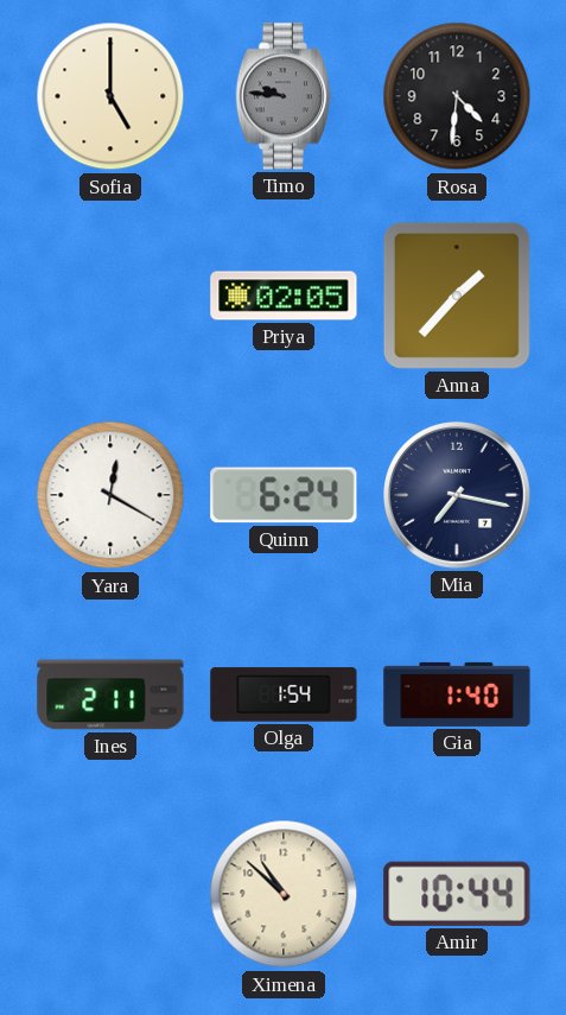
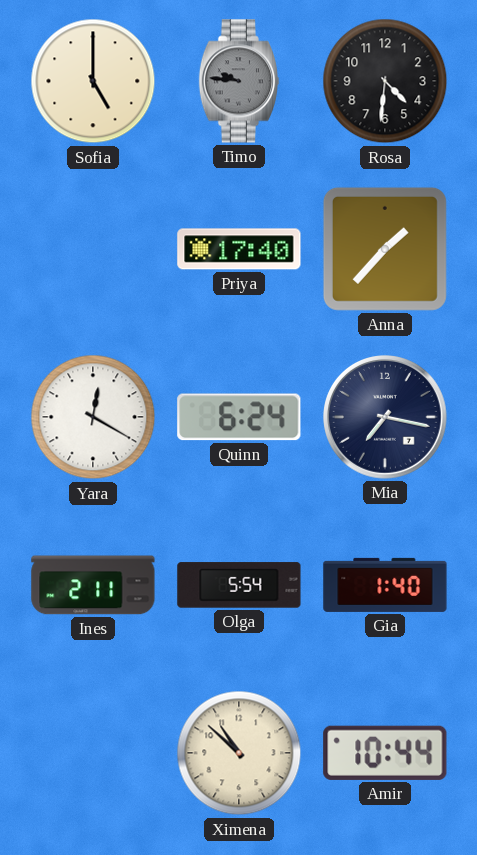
Priya: 02:05 -> 17:40
Olga: 1:54 -> 5:54
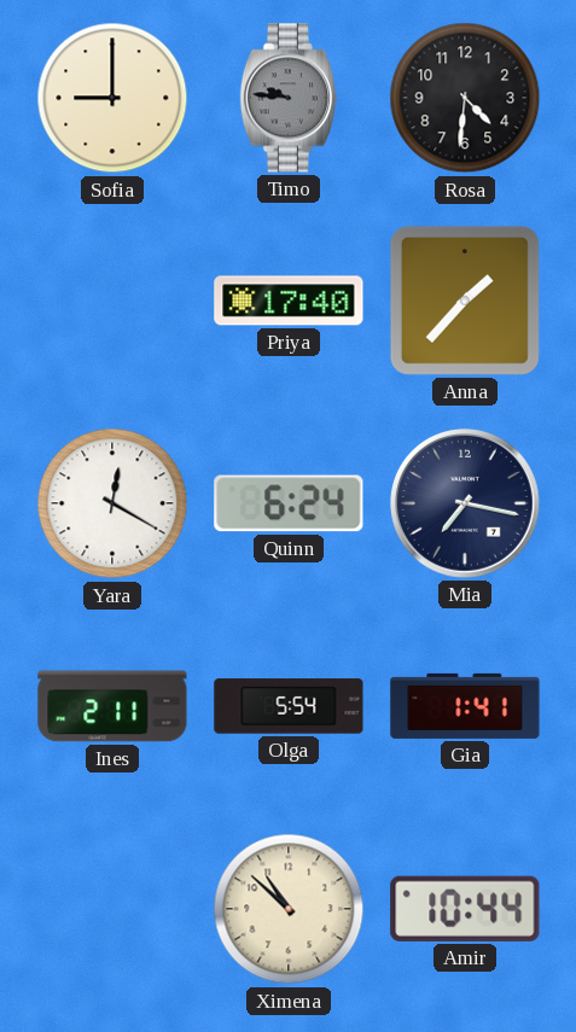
Sofia: 5:00 -> 9:00
Gia: 1:40 -> 1:41
